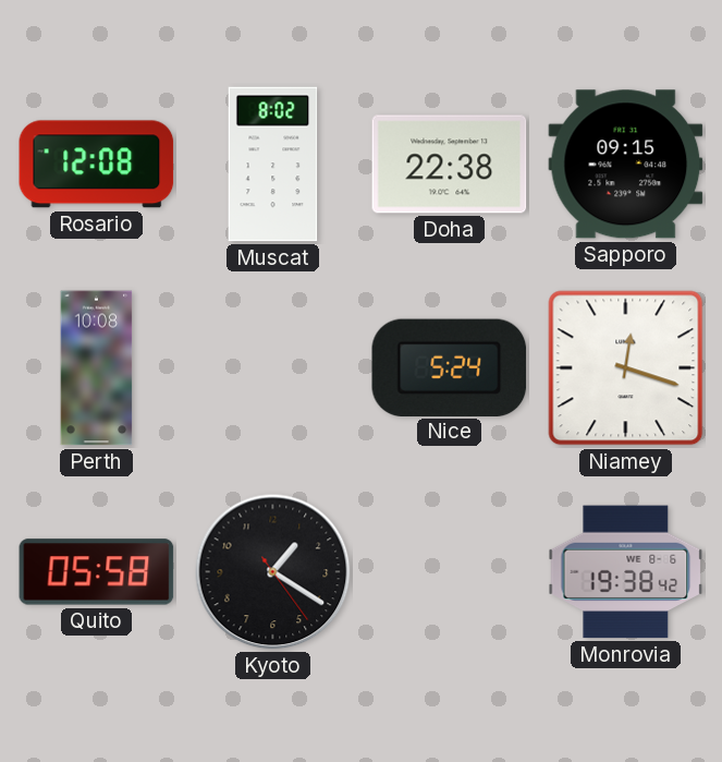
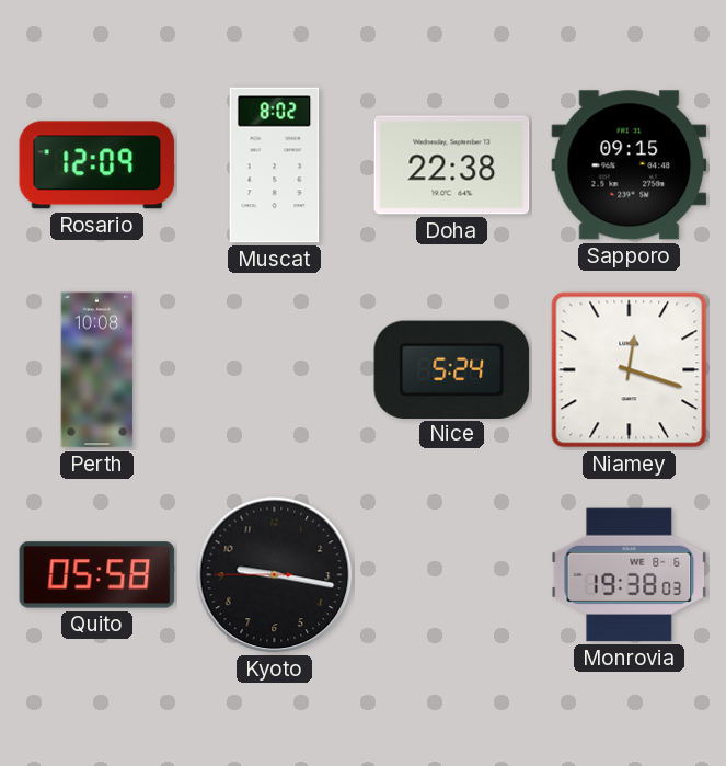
Rosario: 12:08 -> 12:09
Kyoto: 1:20 -> 9:16
Monrovia: 19:38:42 -> 19:38:03
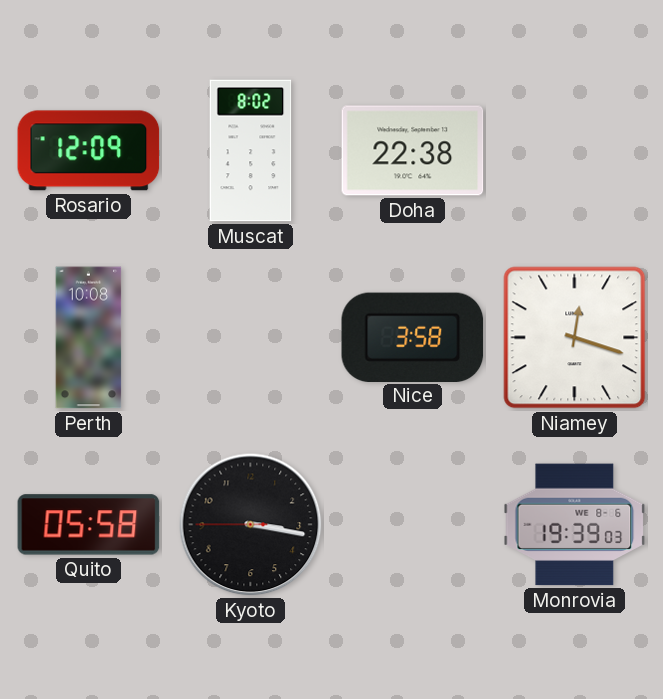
Sapporo: 09:15 -> none
Nice: 5:24 -> 3:58
Kyoto: 9:16 -> 3:16
Monrovia: 19:38 -> 19:39
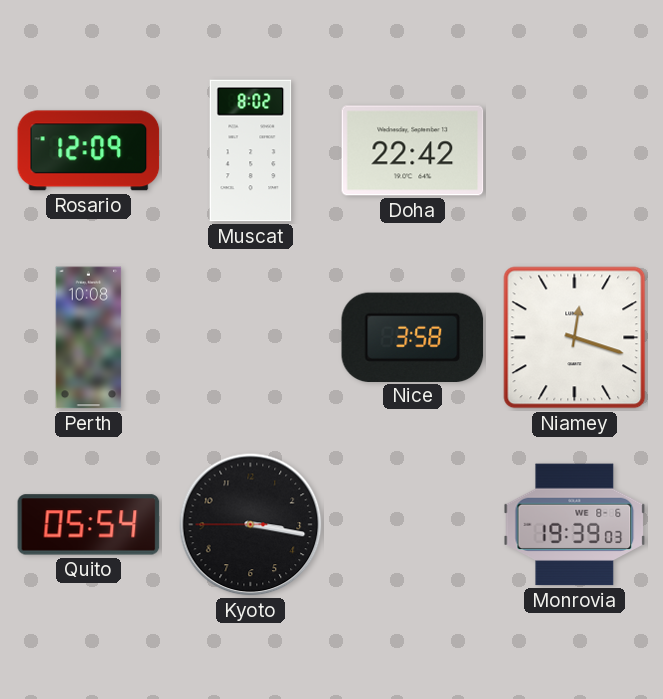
Doha: 22:38 -> 22:42
Quito: 05:58 -> 05:54
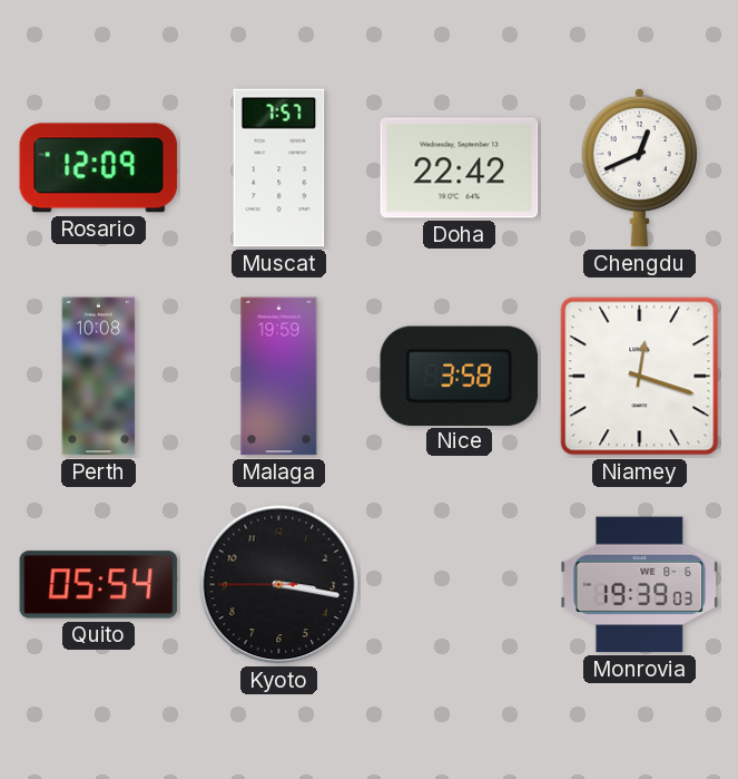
Muscat: 8:02 -> 7:57
Chengdu: none -> 12:41
Malaga: none -> 19:59
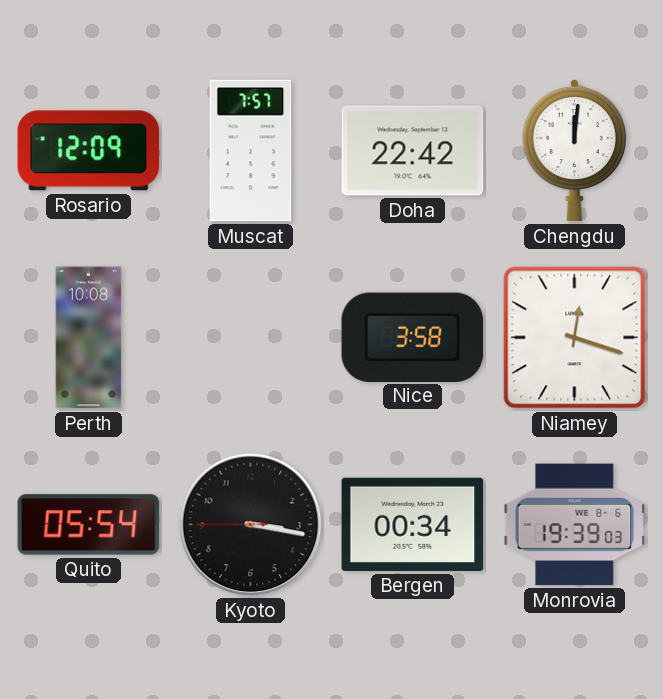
Chengdu: 12:41 -> 12:01
Malaga: 19:59 -> none
Bergen: none -> 00:34
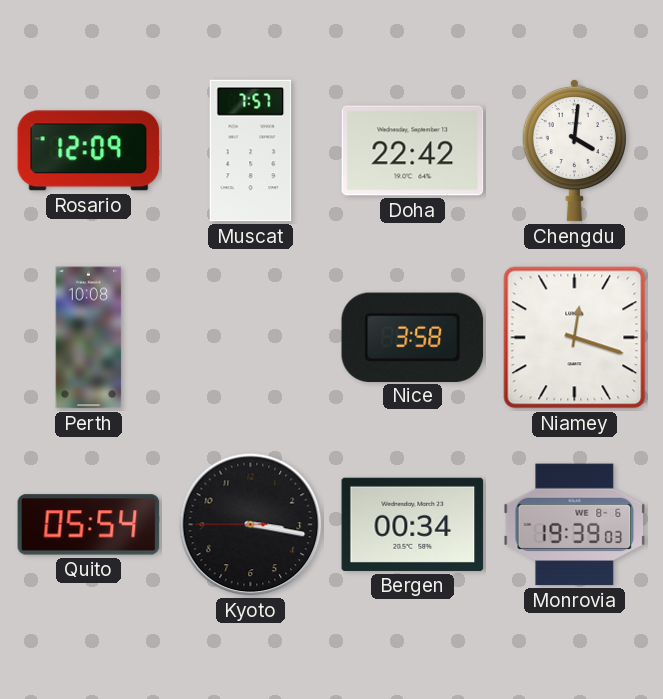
Chengdu: 12:01 -> 4:01
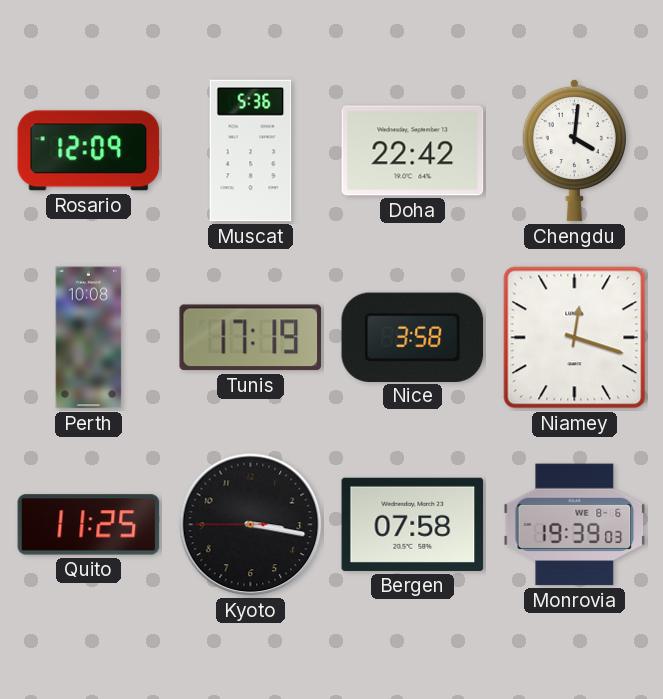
Muscat: 7:57 -> 5:36
Tunis: none -> 17:19
Quito: 05:54 -> 11:25
Bergen: 00:34 -> 07:58
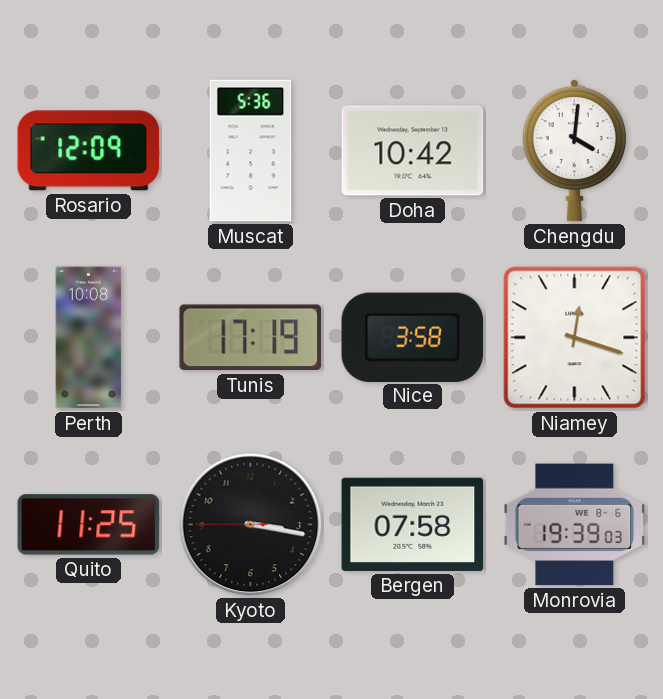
Doha: 22:42 -> 10:42
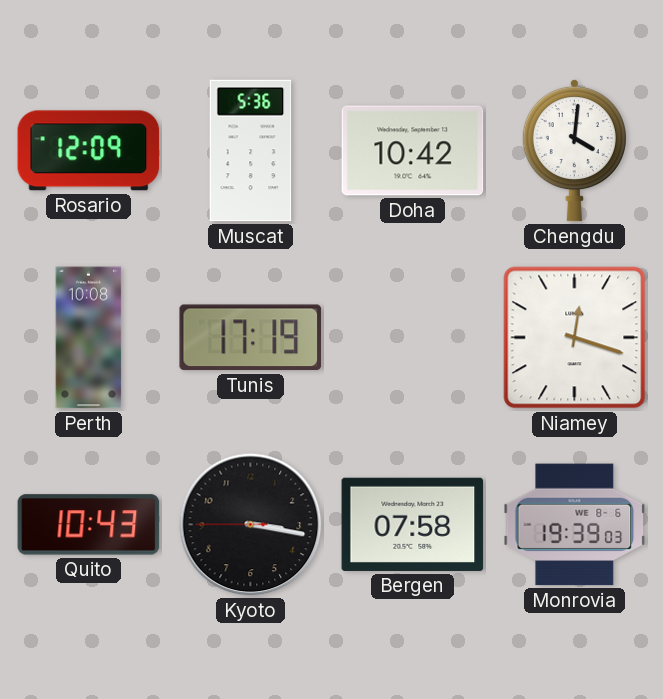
Nice: 3:58 -> none
Quito: 11:25 -> 10:43
